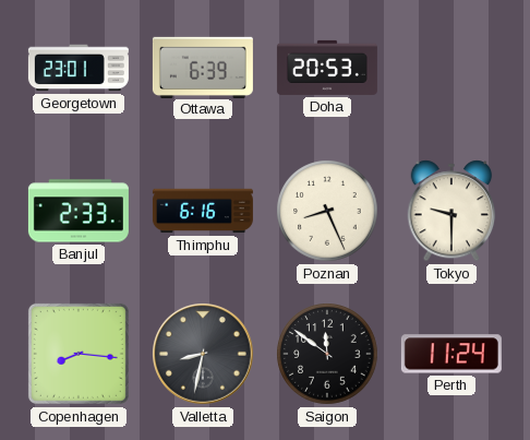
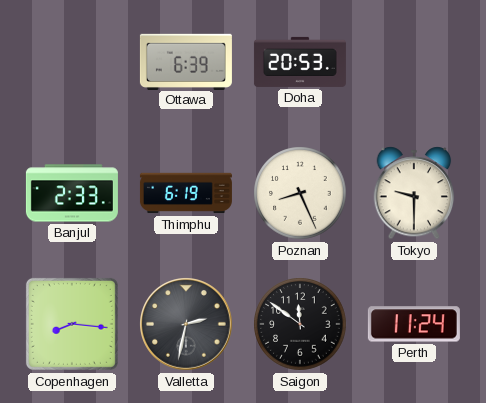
Georgetown: 23:01 -> none
Thimphu: 6:16 -> 6:19
Valletta: 8:32 -> 2:32
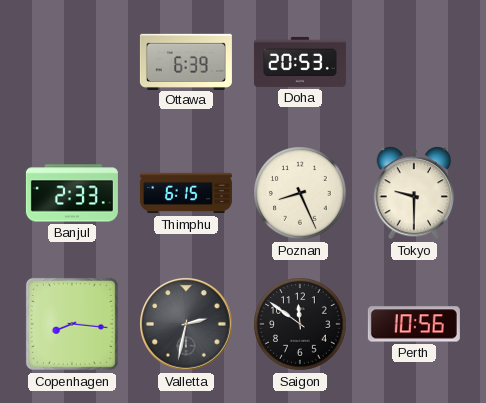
Thimphu: 6:19 -> 6:15
Perth: 11:24 -> 10:56
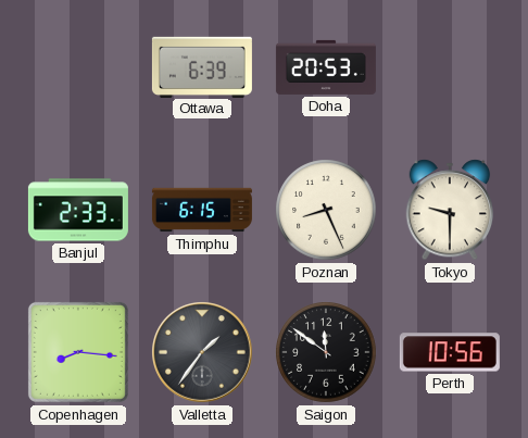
Valletta: 2:32 -> 1:36
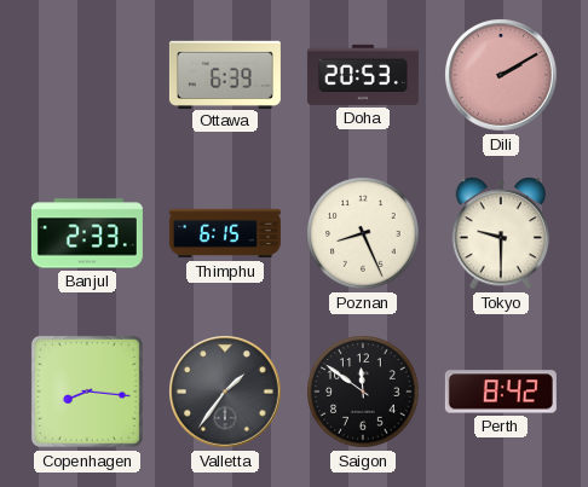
Dili: none -> 2:10
Perth: 10:56 -> 8:42
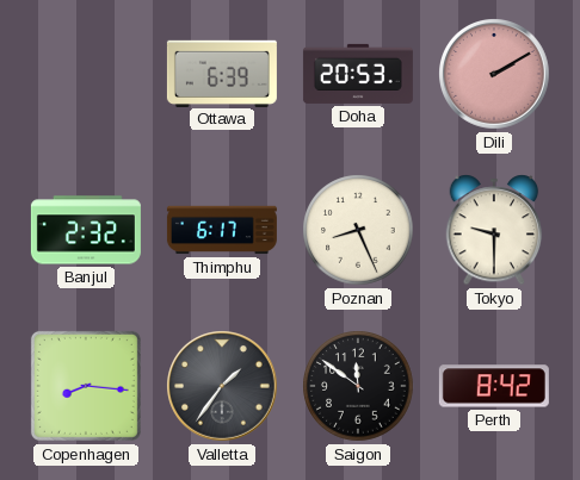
Banjul: 2:33 -> 2:32
Thimphu: 6:15 -> 6:17
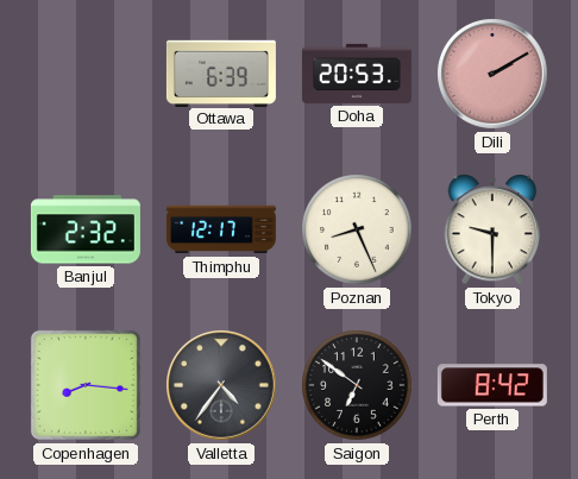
Thimphu: 6:17 -> 12:17
Valletta: 1:36 -> 4:36
Saigon: 11:51 -> 6:51
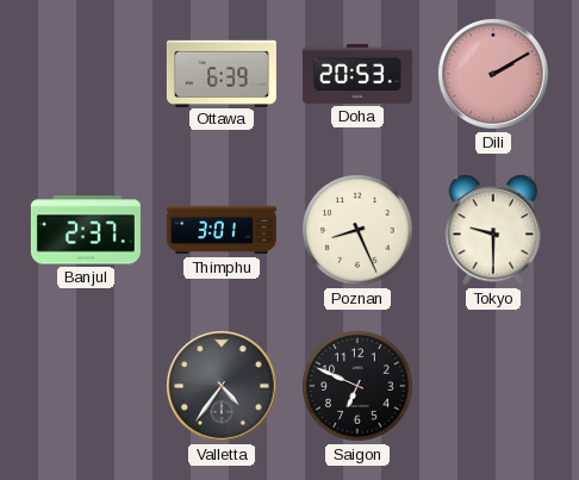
Banjul: 2:32 -> 2:37
Thimphu: 12:17 -> 3:01
Copenhagen: 8:16 -> none
Saigon: 6:51 -> 6:49
Perth: 8:42 -> none
